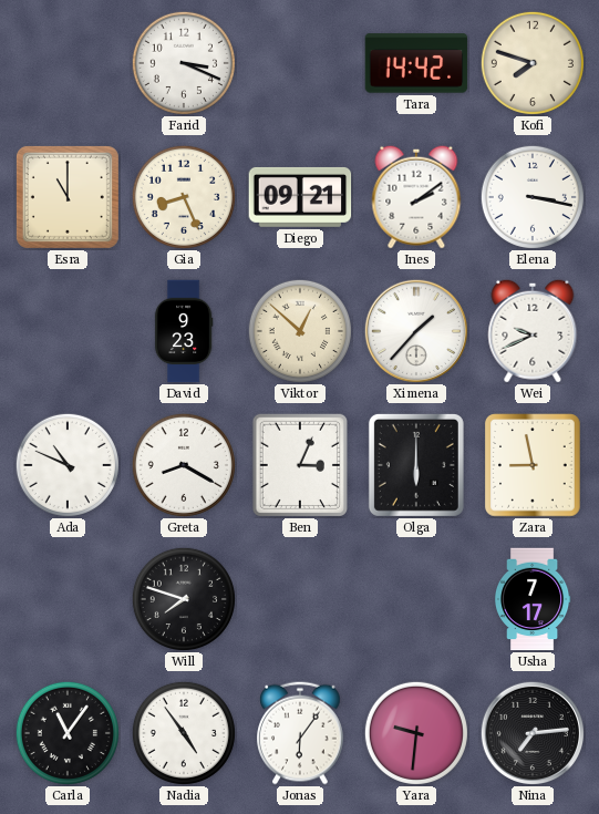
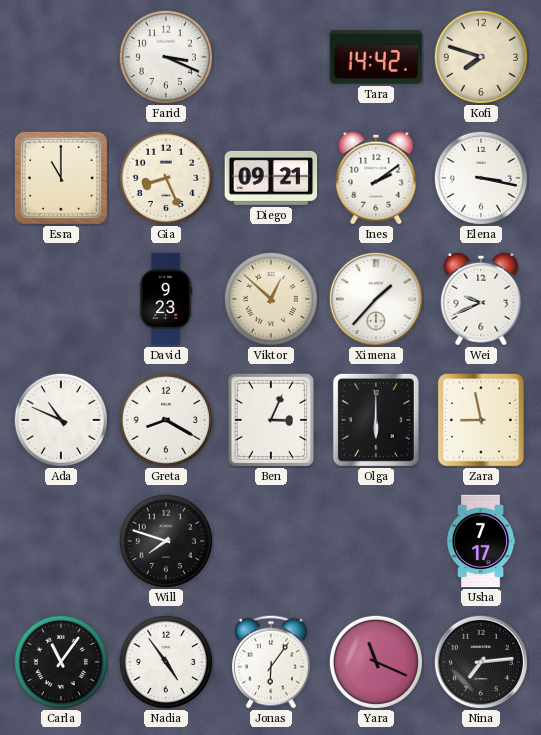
Yara: 9:31 -> 11:19
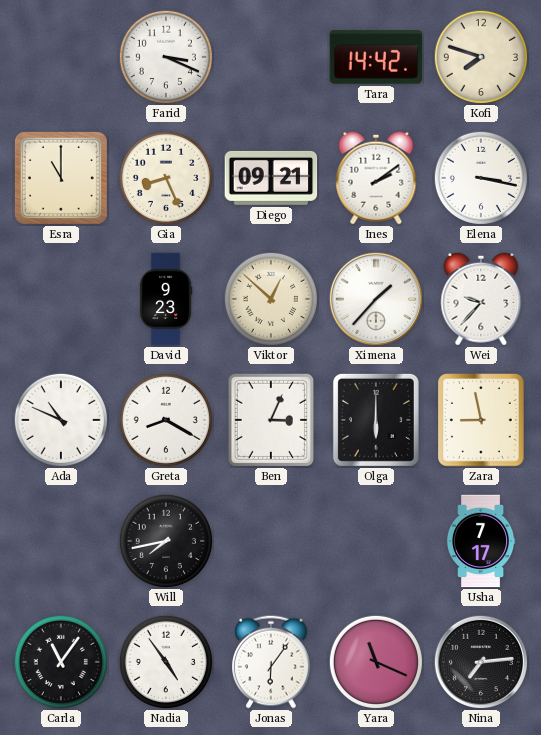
Wei: 9:41 -> 9:37
Will: 7:48 -> 7:43
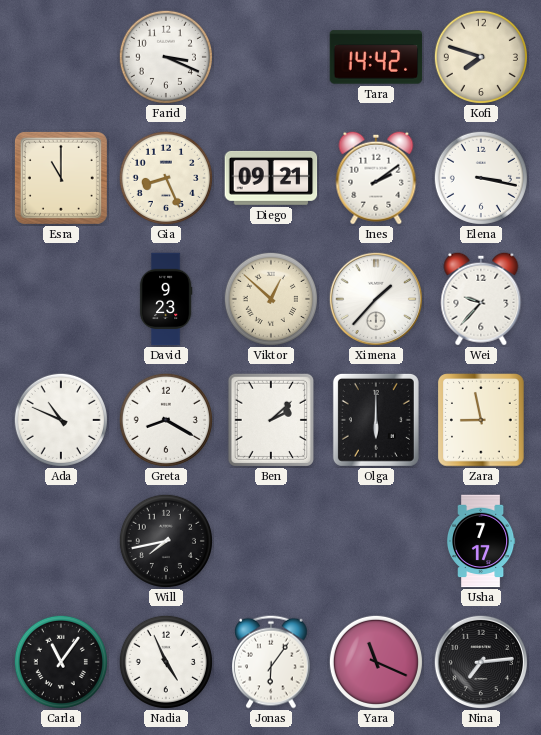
Ben: 3:04 -> 2:08
Nadia: 4:54 -> 4:56
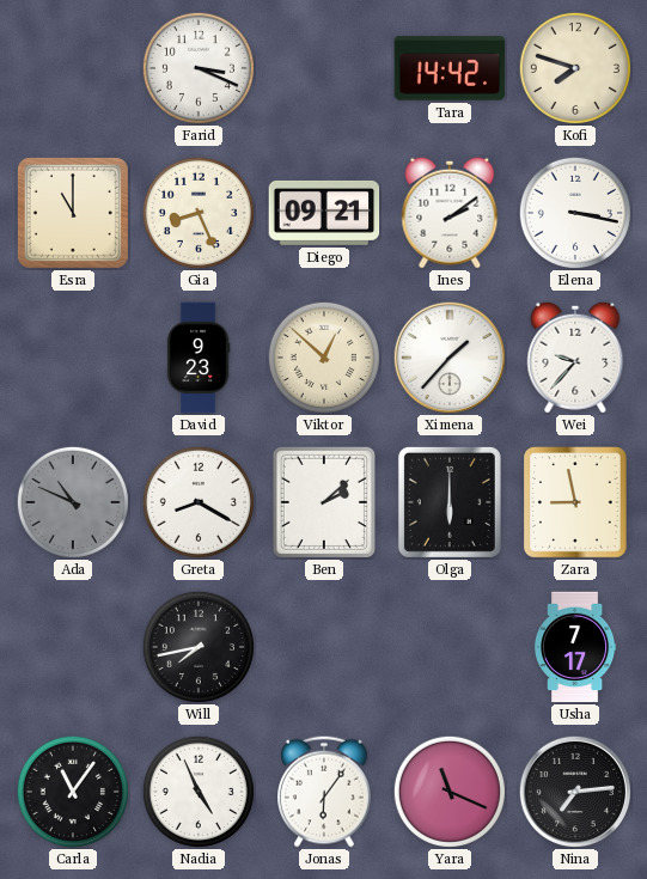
Ada dial: white -> grey
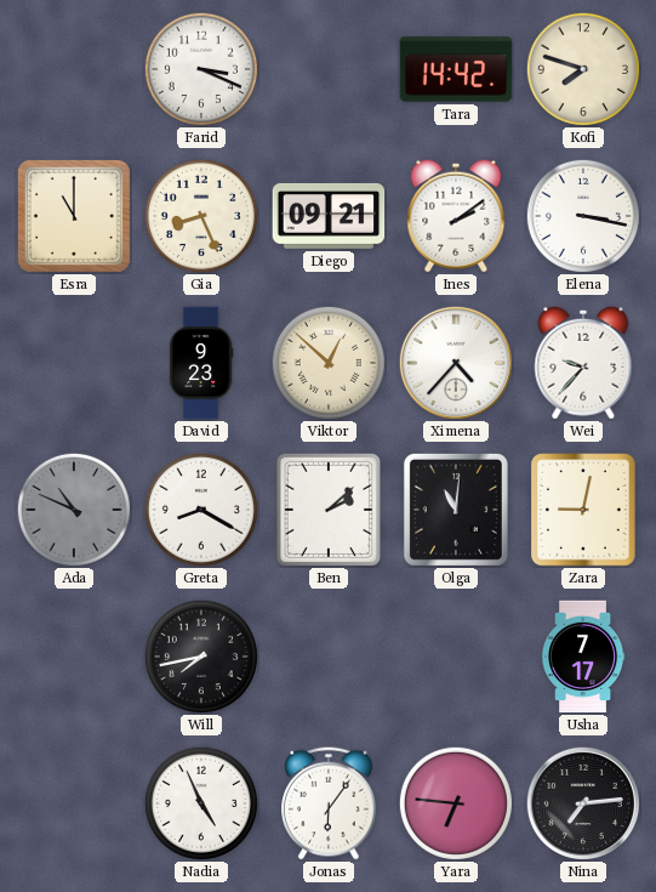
Ximena: 1:37 -> 4:37
Olga: 6:00 -> 11:01
Zara: 8:58 -> 9:02
Carla: 11:06 -> none
Yara: 11:19 -> 6:46
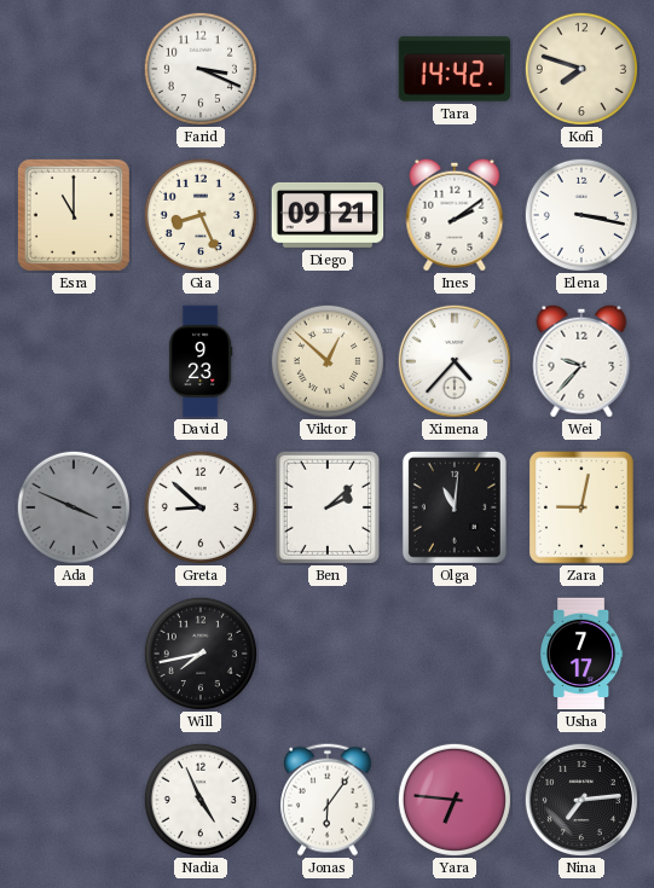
Ada: 10:49 -> 3:49
Greta: 8:20 -> 8:52
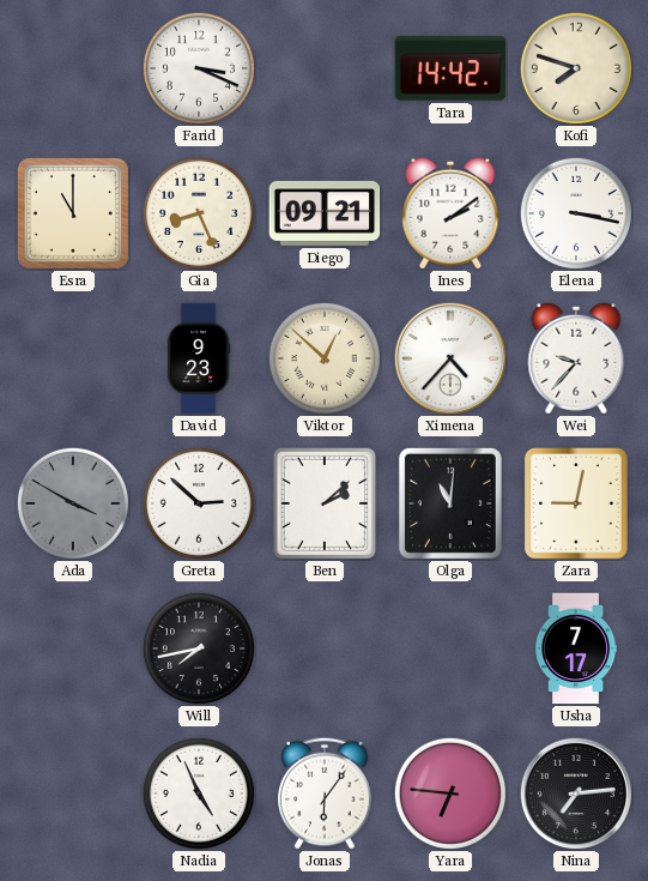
Ada: 3:49 -> 3:50
Greta: 8:52 -> 2:52
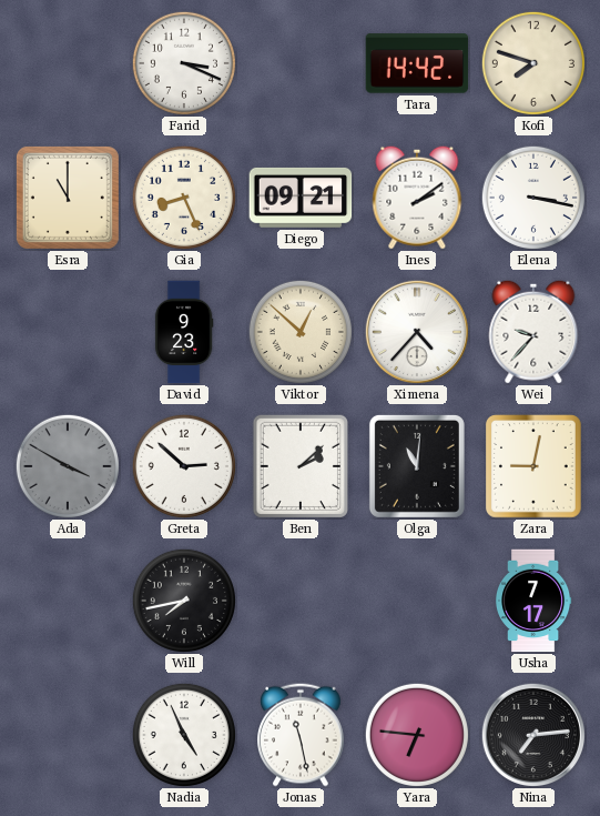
Jonas: 6:06 -> 11:28
